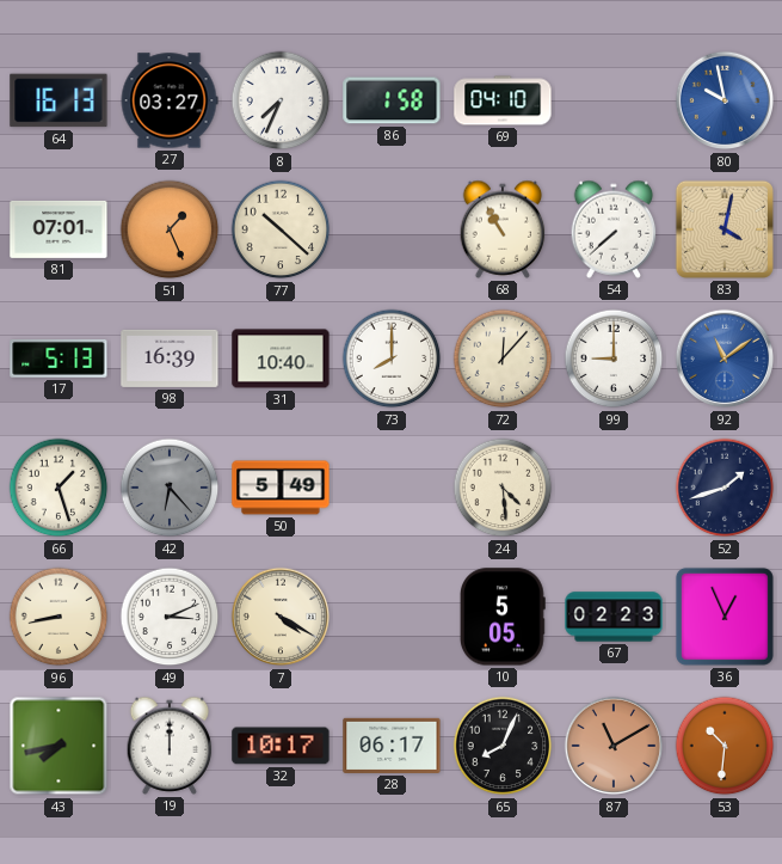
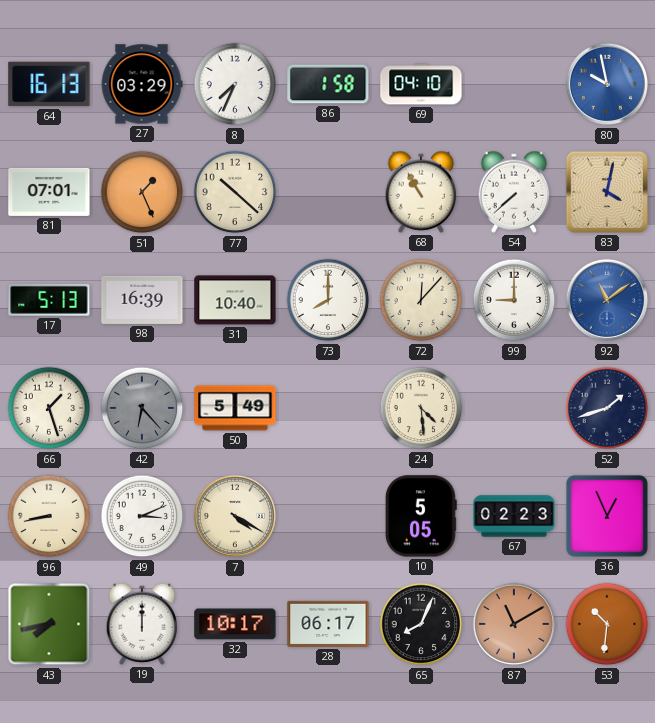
27: 03:27 -> 03:29
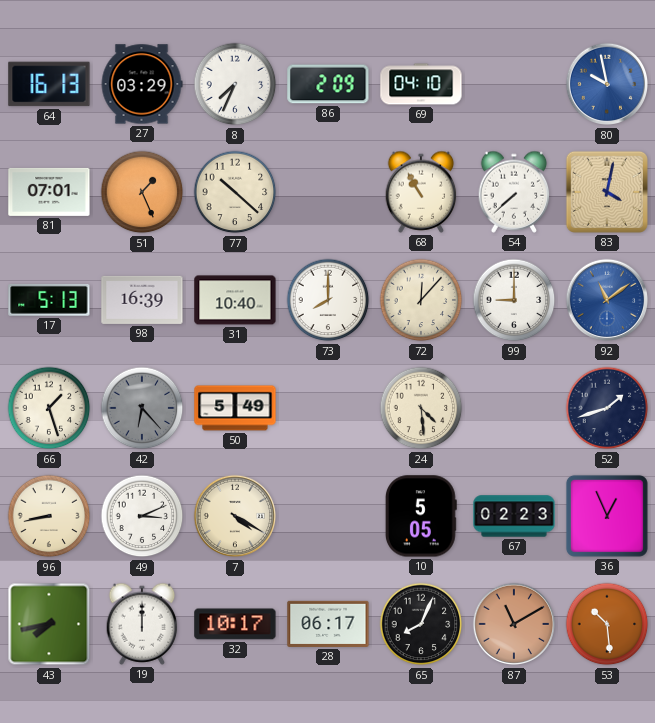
86: 1:58 -> 2:09
53: 10:31 -> 10:29
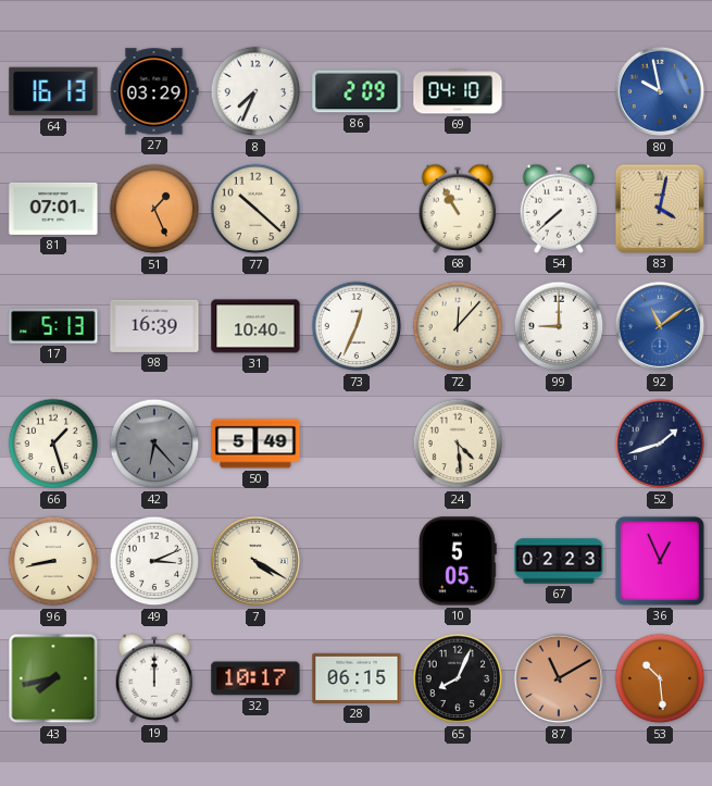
73: 8:00 -> 12:34
28: 06:17 -> 06:15
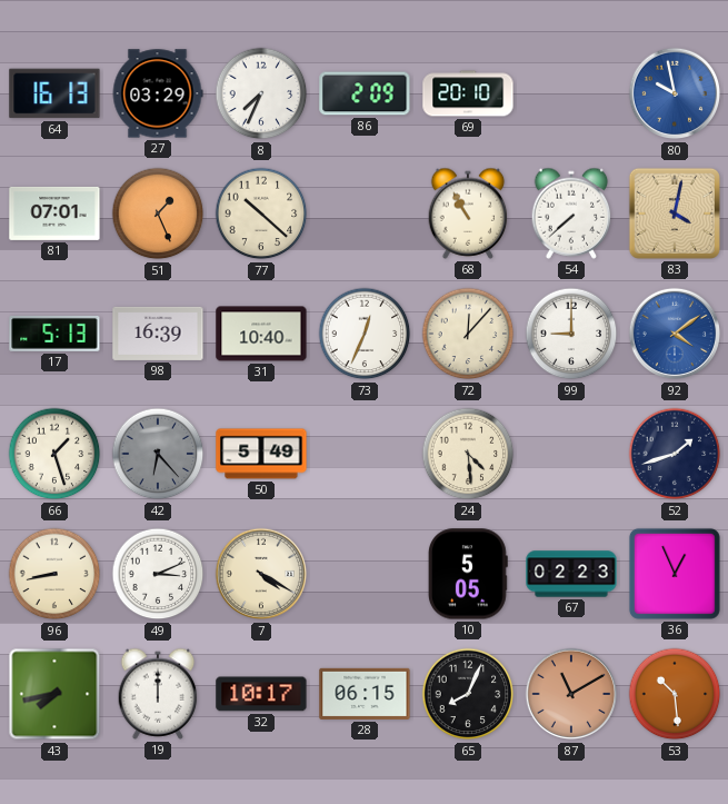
69: 04:10 -> 20:10
92: 11:09 -> 4:09
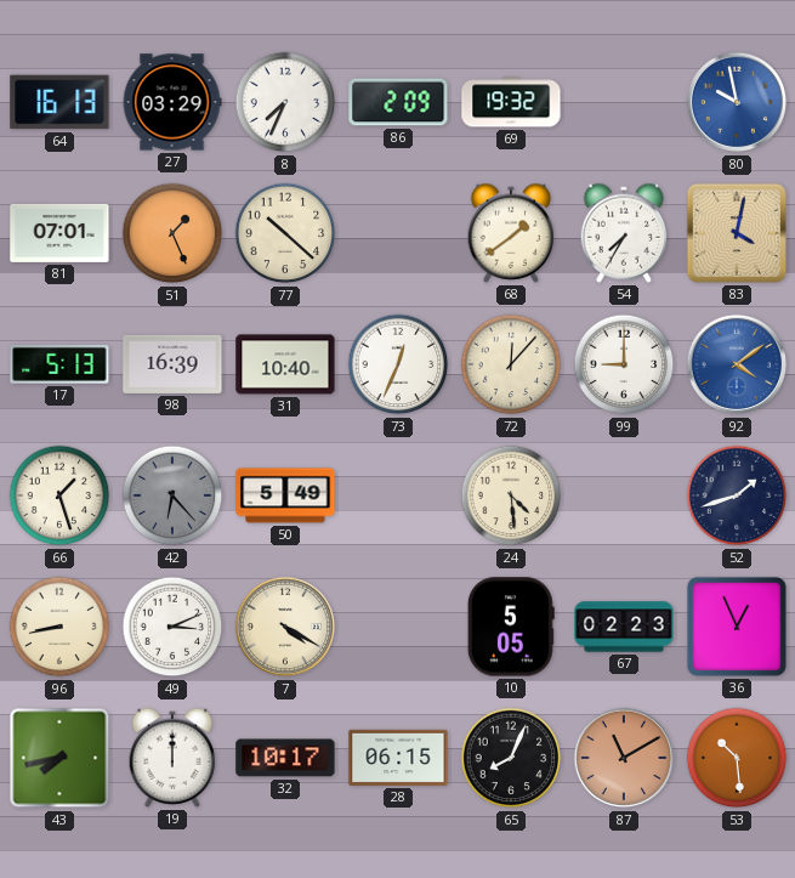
69: 20:10 -> 19:32
68: 10:55 -> 1:39
54: 7:38 -> 7:35
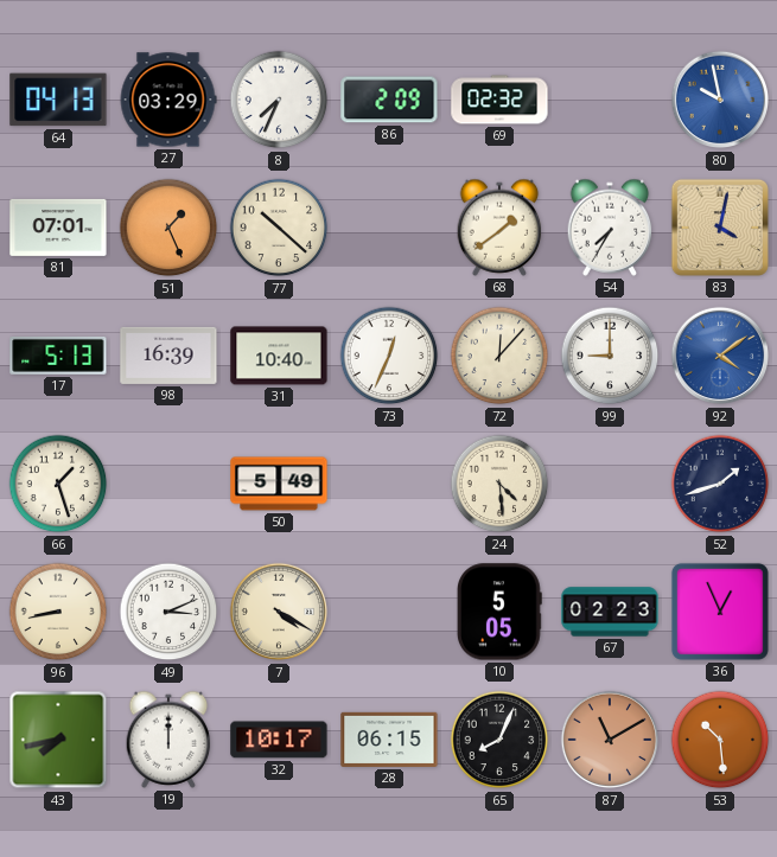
64: 16:13 -> 04:13
69: 19:32 -> 02:32
42: 6:23 -> none
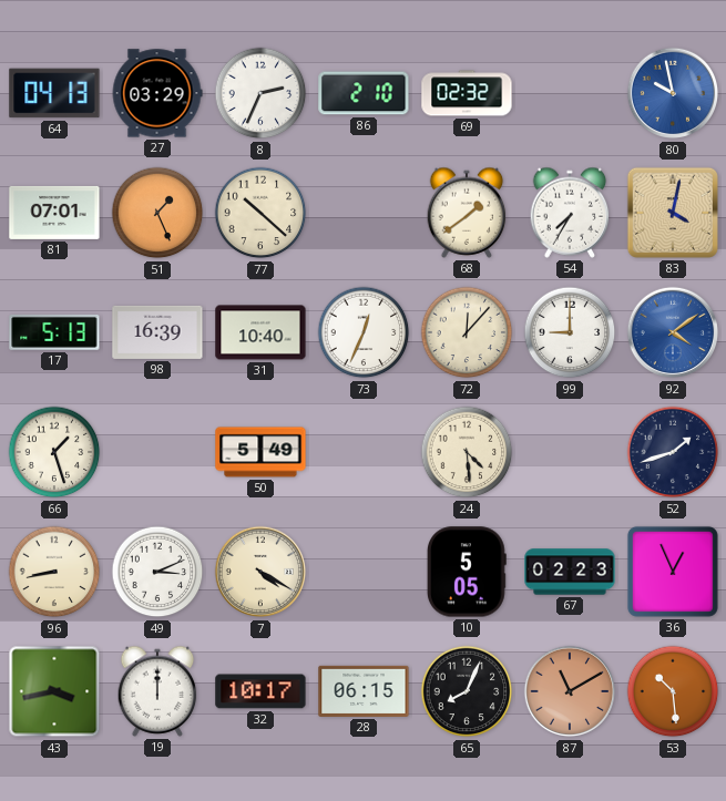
8: 7:34 -> 2:34
86: 2:09 -> 2:10
43: 7:43 -> 3:43
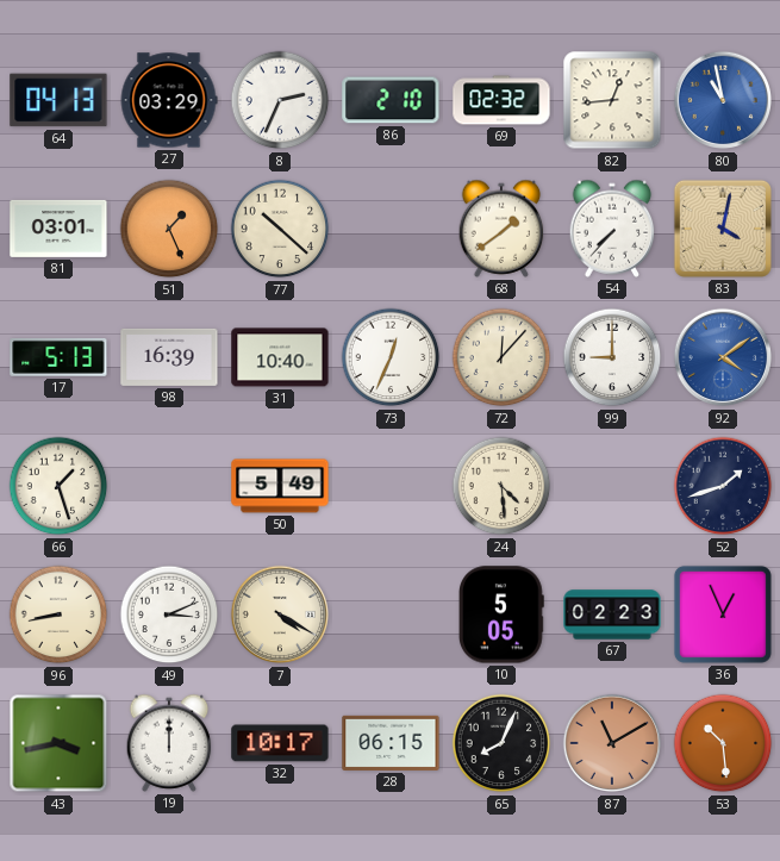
82: none -> 12:44
80: 9:58 -> 10:58
81: 07:01 -> 03:01
54: 7:35 -> 7:37
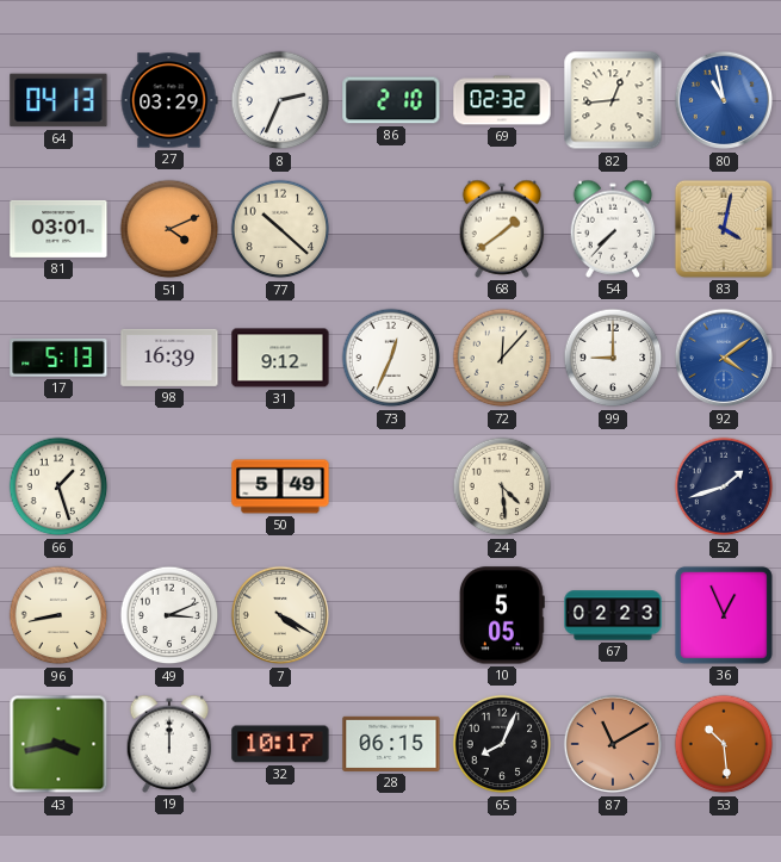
51: 1:26 -> 4:11
31: 10:40 -> 9:12
